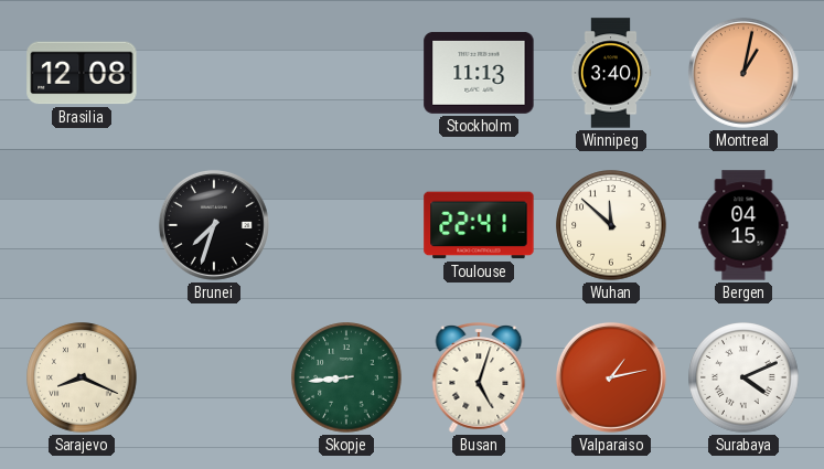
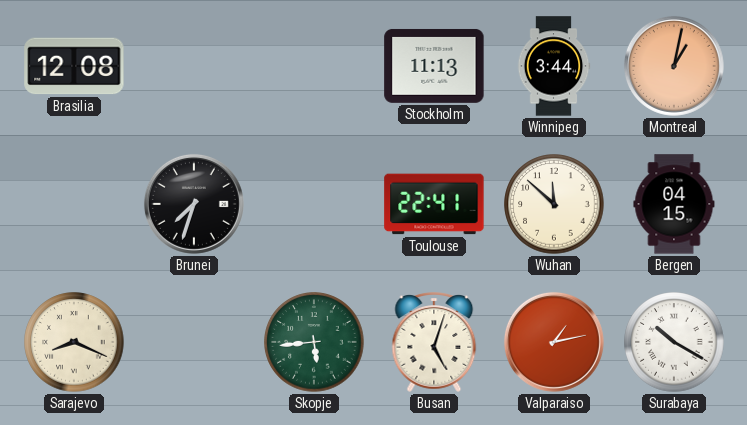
Winnipeg: 3:40 -> 3:44
Skopje: 8:44 -> 5:44
Surabaya: 4:11 -> 10:20
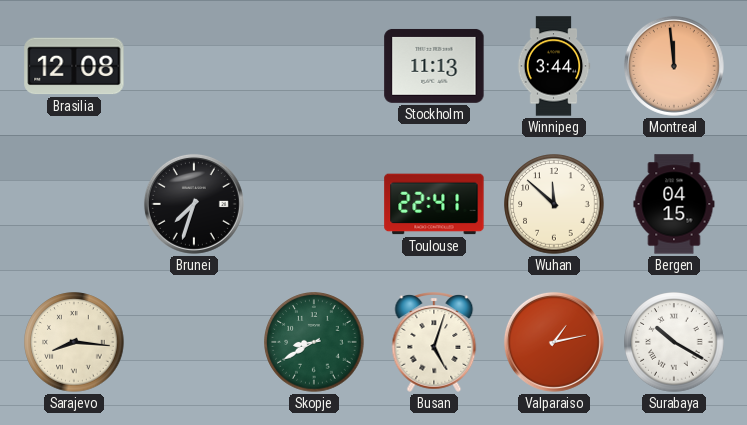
Montreal: 1:02 -> 11:59
Sarajevo: 8:19 -> 8:16
Skopje: 5:44 -> 8:40
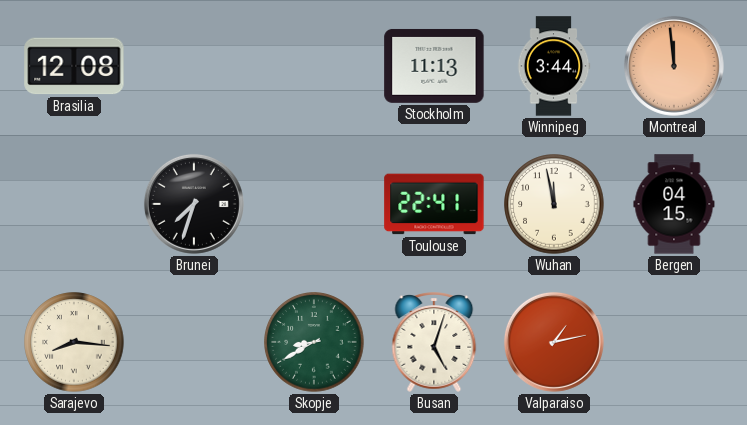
Wuhan: 11:52 -> 11:58
Surabaya: 10:20 -> none
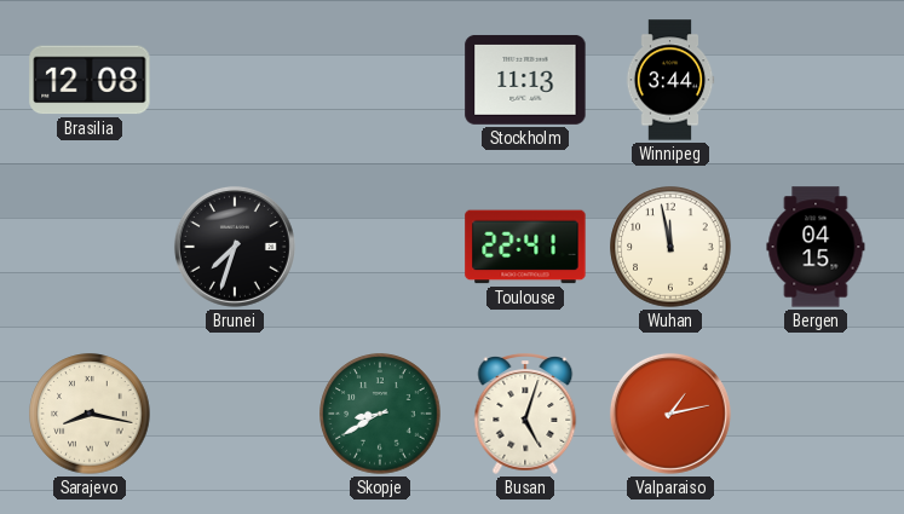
Montreal: 11:59 -> none
Sarajevo: 8:16 -> 8:17
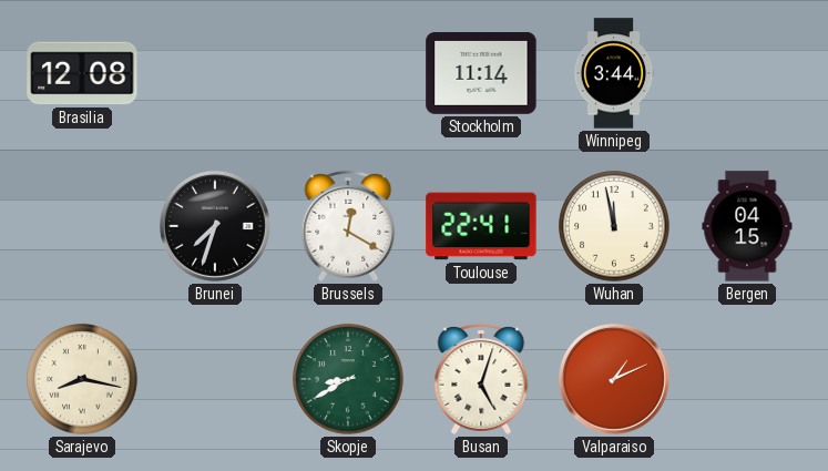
Stockholm: 11:13 -> 11:14
Brussels: none -> 12:20
Valparaiso: 1:13 -> 1:11
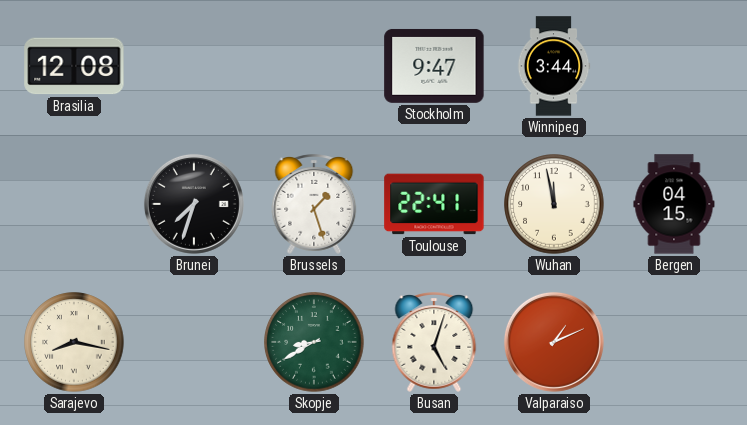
Stockholm: 11:14 -> 9:47
Brussels: 12:20 -> 1:27
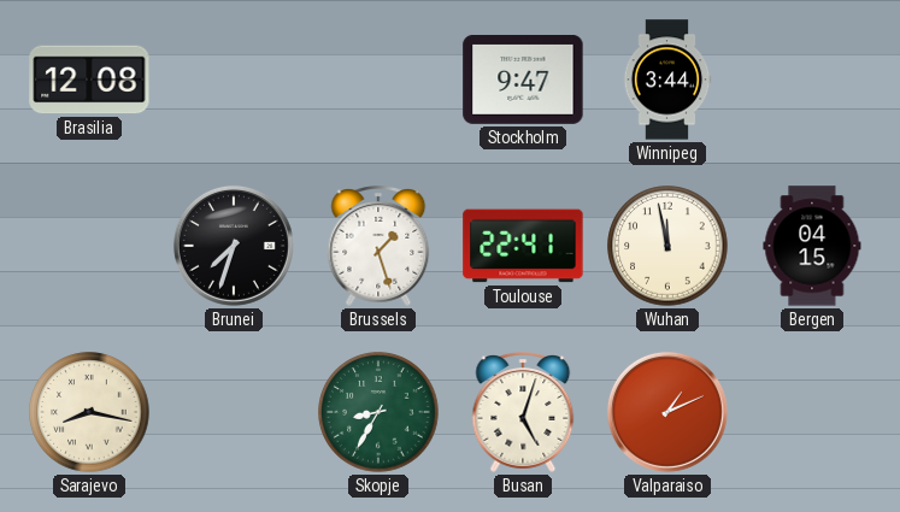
Skopje: 8:40 -> 8:35
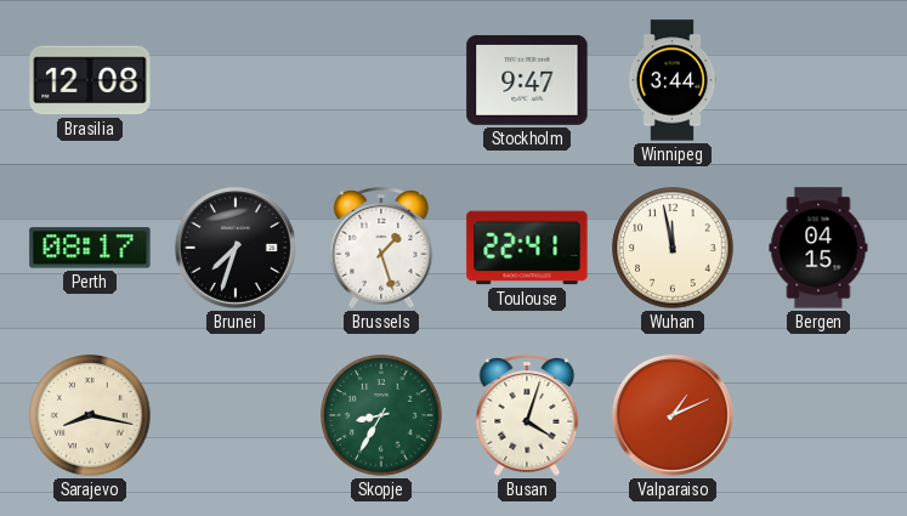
Perth: none -> 08:17
Busan: 5:03 -> 4:03
